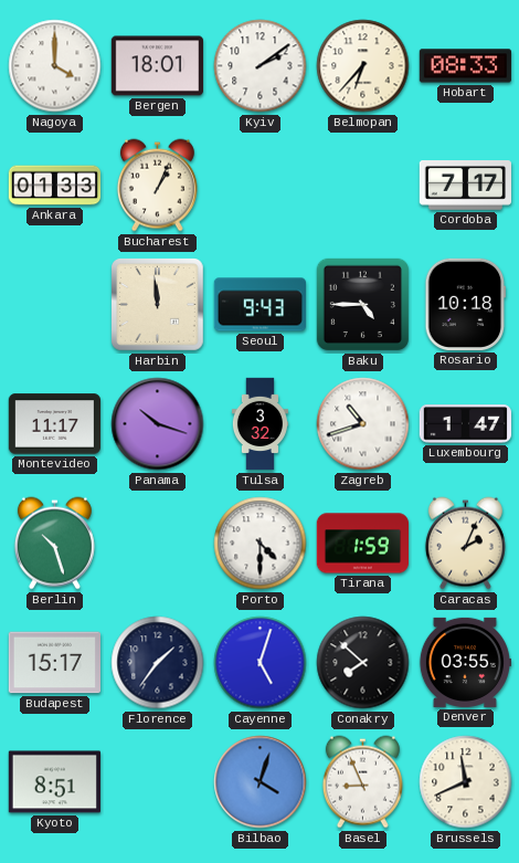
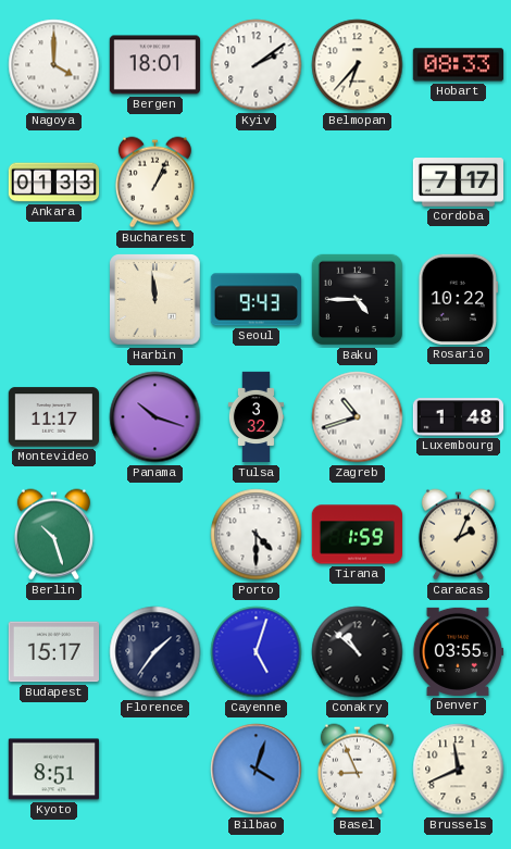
Rosario: 10:18 -> 10:22
Luxembourg: 1:47 -> 1:48
Conakry: 7:52 -> 10:52
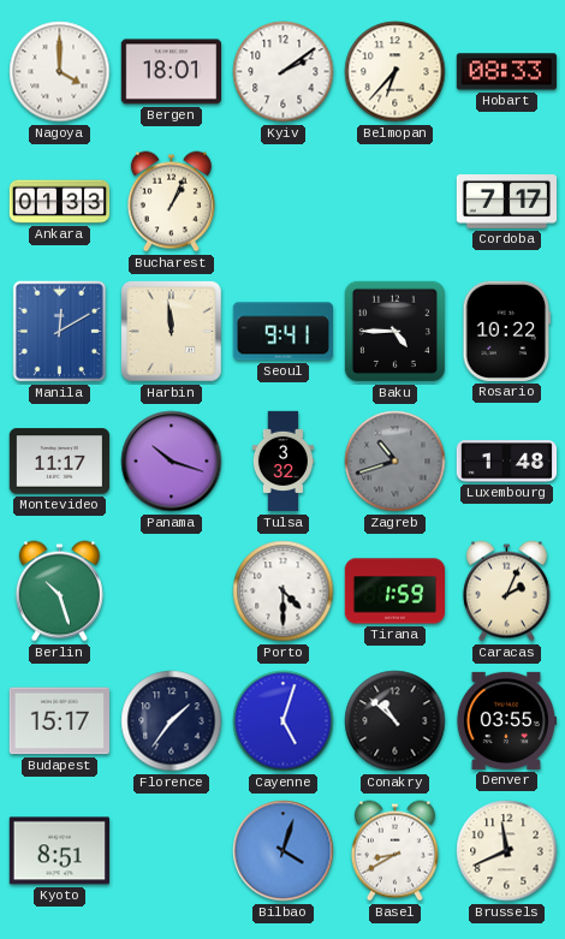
Manila: none -> 12:10
Seoul: 9:43 -> 9:41
Zagreb dial: white -> grey
Basel: 8:56 -> 8:40
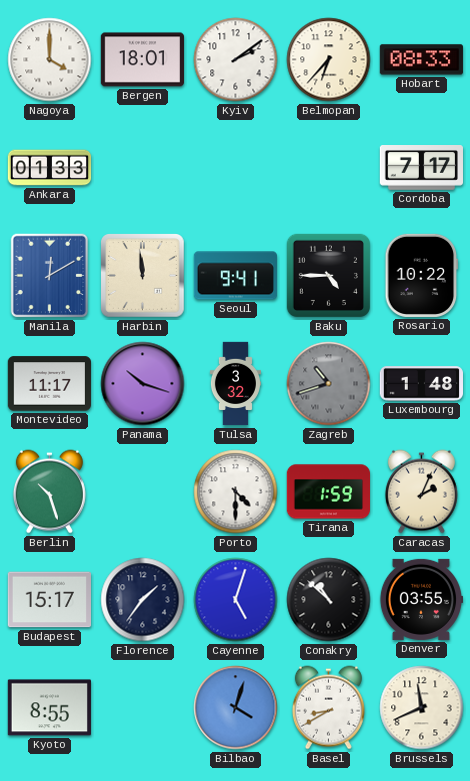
Bucharest: 1:04 -> none
Kyoto: 8:51 -> 8:55
